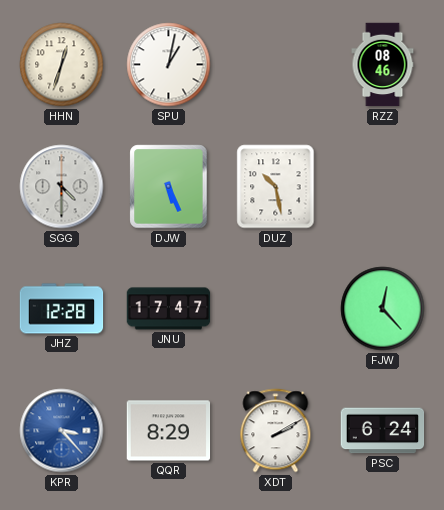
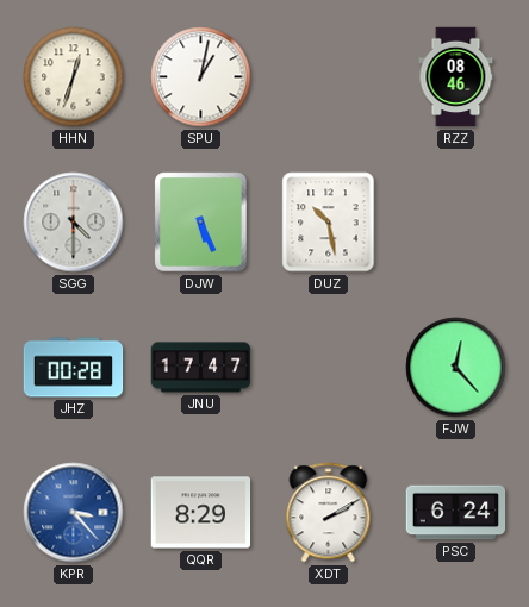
JHZ: 12:28 -> 00:28
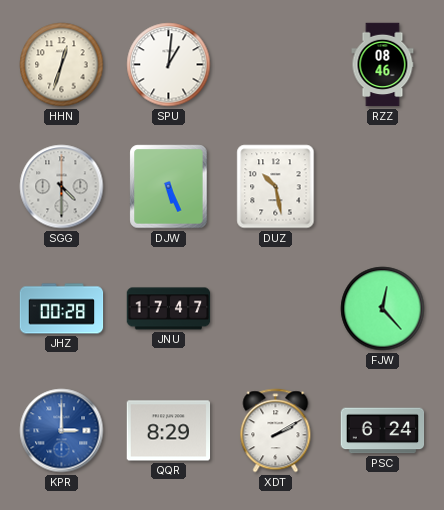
SPU: 1:02 -> 1:01
KPR: 3:23 -> 3:00
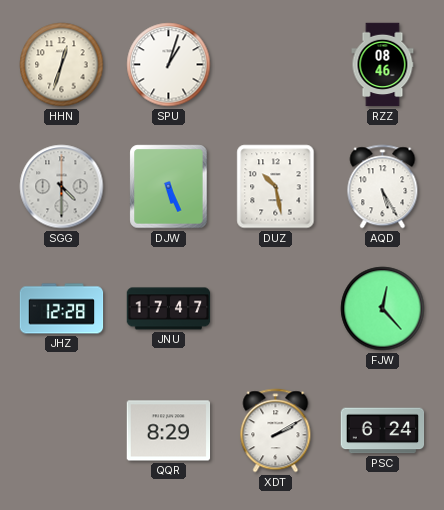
SPU: 1:01 -> 1:03
AQD: none -> 5:25
JHZ: 00:28 -> 12:28
KPR: 3:00 -> none
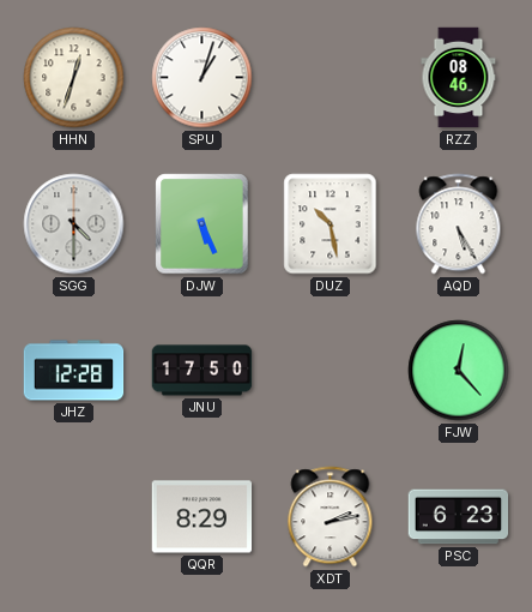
JNU: 17:47 -> 17:50
XDT: 2:10 -> 2:13
PSC: 6:24 -> 6:23
